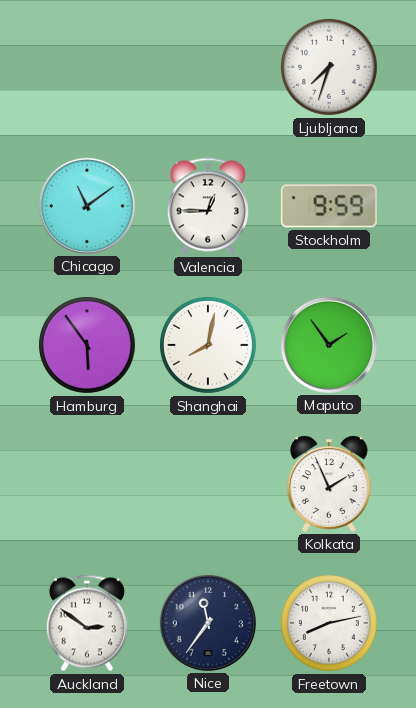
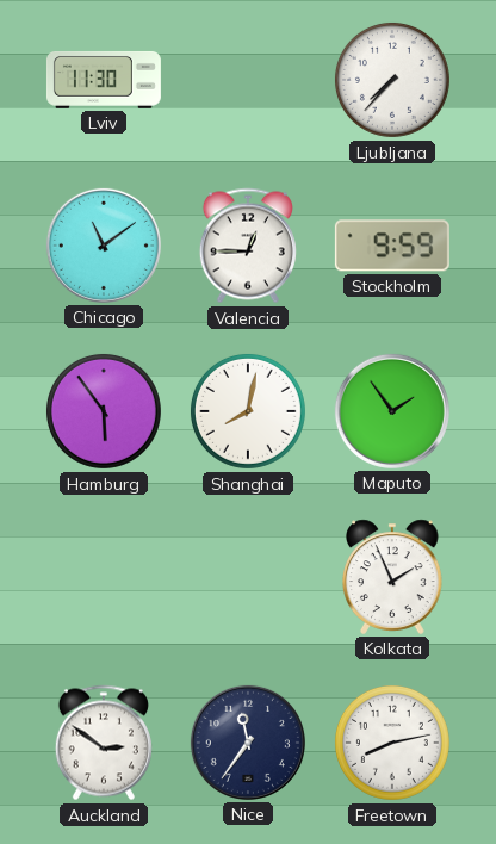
Lviv: none -> 11:30
Ljubljana: 7:33 -> 7:37
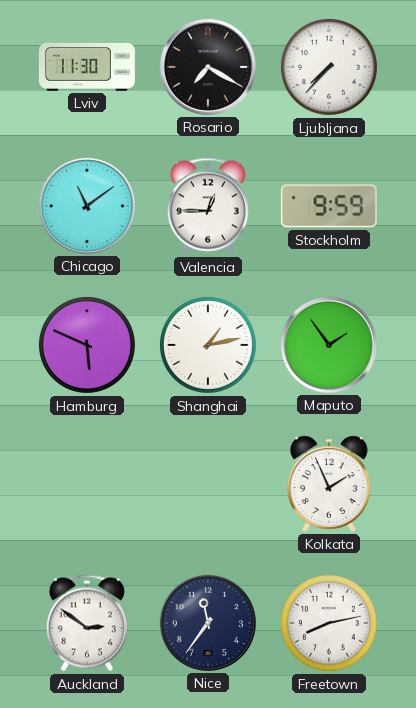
Rosario: none -> 7:20
Hamburg: 5:54 -> 5:49
Shanghai: 8:02 -> 1:13
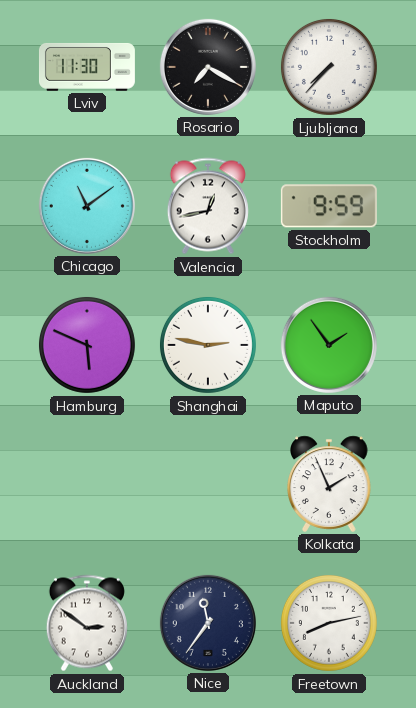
Valencia: 12:45 -> 12:43
Shanghai: 1:13 -> 2:47
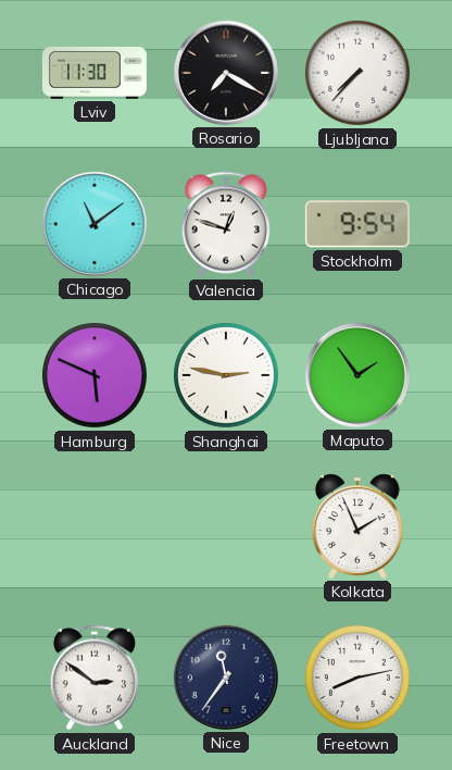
Valencia: 12:43 -> 12:48
Stockholm: 9:59 -> 9:54
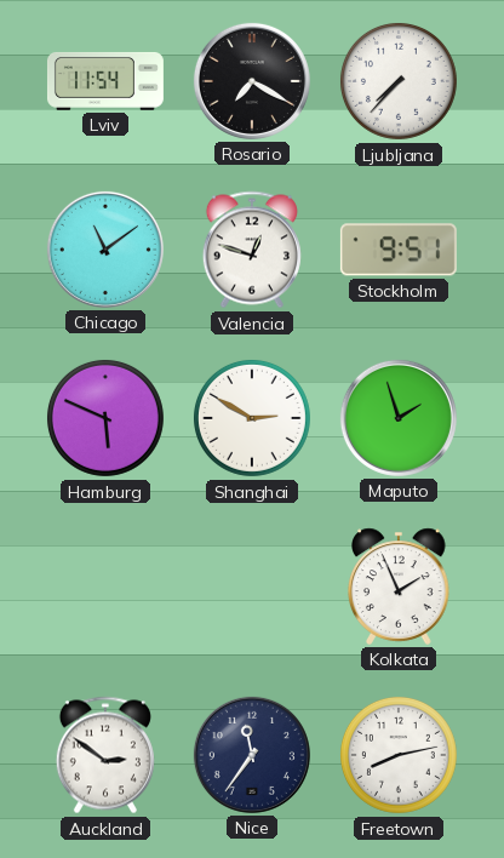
Lviv: 11:30 -> 11:54
Stockholm: 9:54 -> 9:51
Shanghai: 2:47 -> 2:50
Maputo: 1:54 -> 1:57
